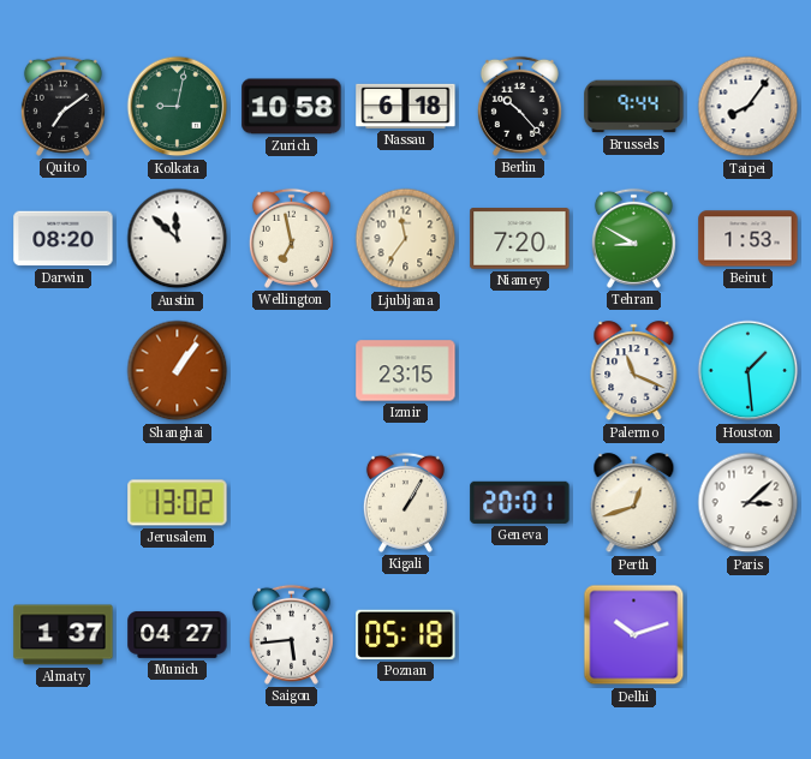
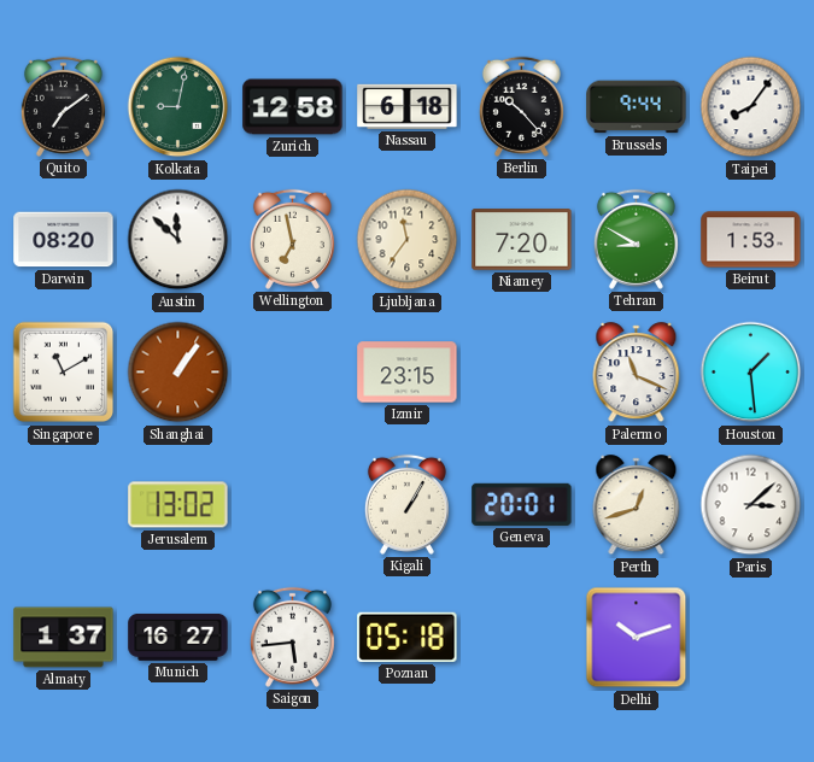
Zurich: 10:58 -> 12:58
Singapore: none -> 11:10
Munich: 04:27 -> 16:27
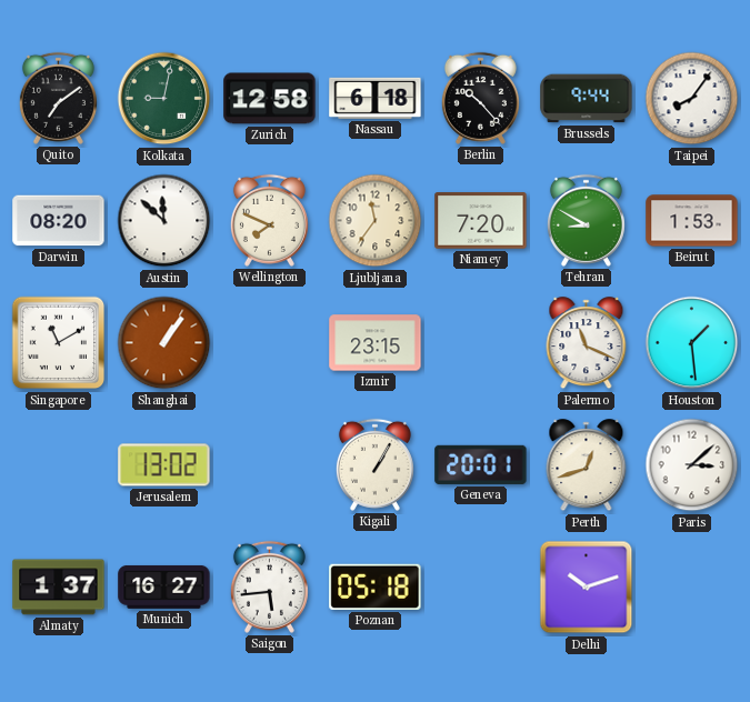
Wellington: 6:58 -> 7:49
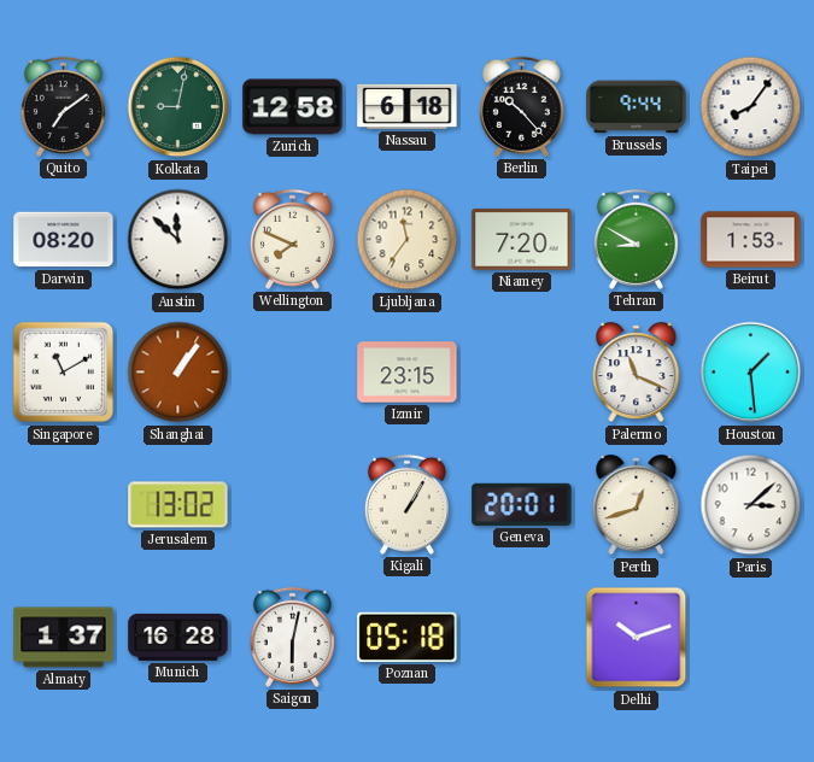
Munich: 16:27 -> 16:28
Saigon: 5:44 -> 6:02
